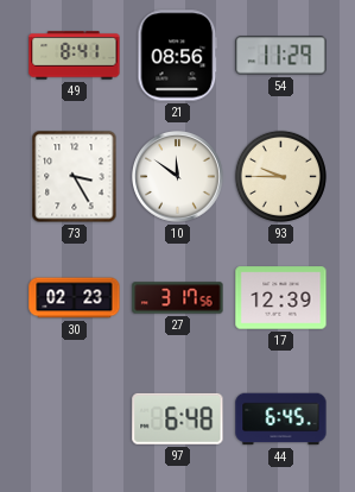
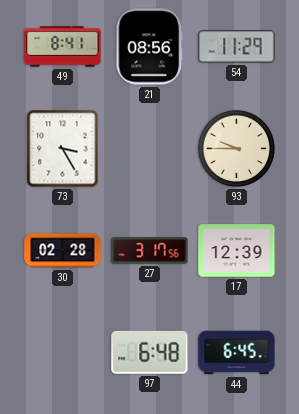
10: 11:51 -> none
30: 02:23 -> 02:28
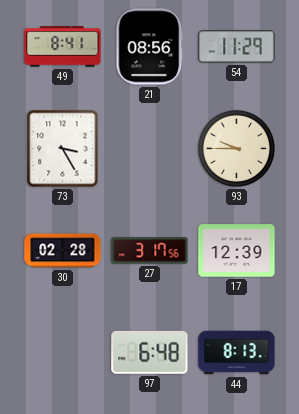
44: 6:45 -> 8:13
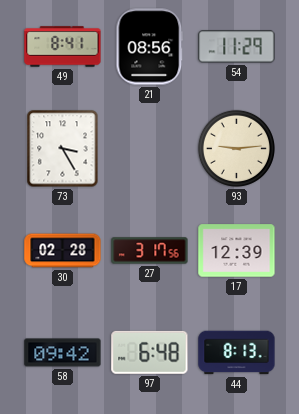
93: 9:45 -> 9:14
58: none -> 09:42
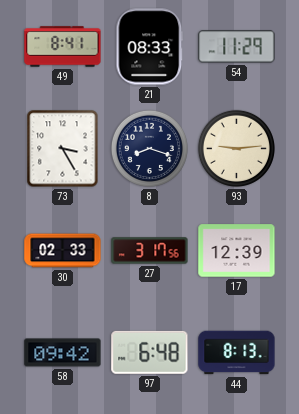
21: 08:56 -> 08:33
8: none -> 8:18
30: 02:28 -> 02:33
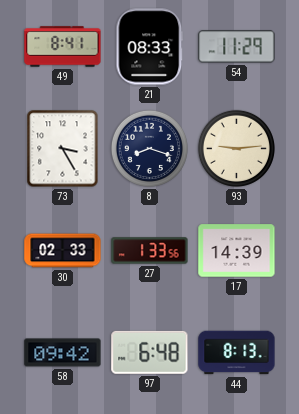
27: 3:17 -> 1:33
17: 12:39 -> 14:39
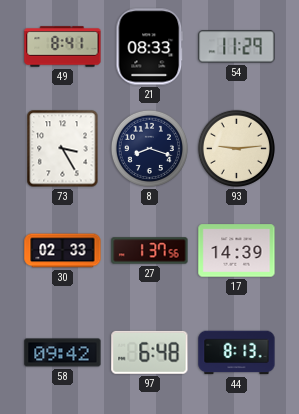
27: 1:33 -> 1:37
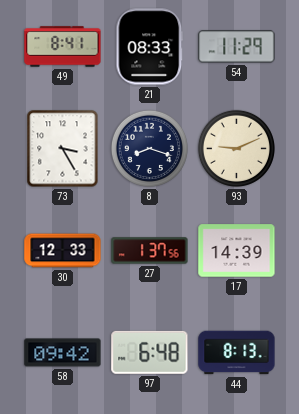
93: 9:14 -> 9:11
30: 02:33 -> 12:33
